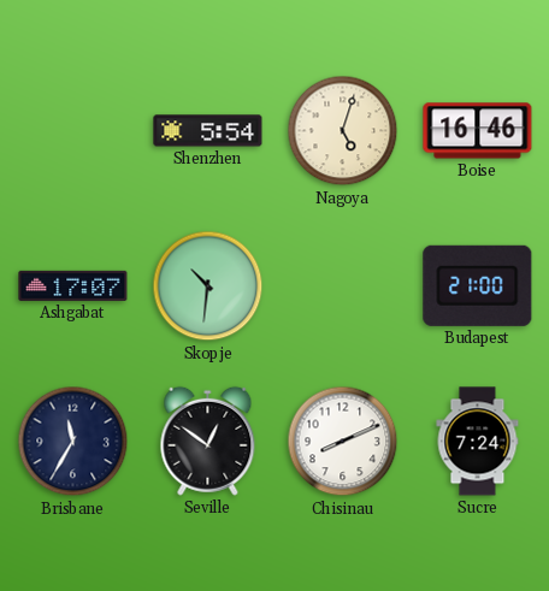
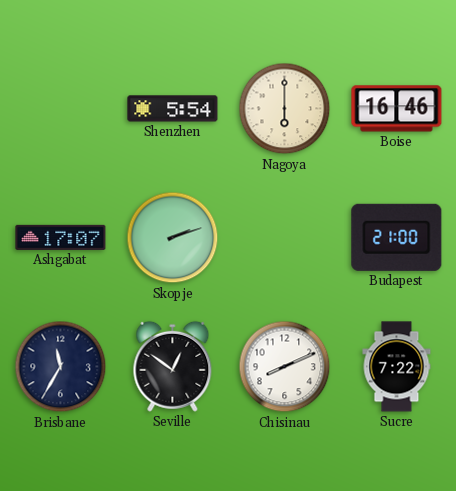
Nagoya: 5:03 -> 6:00
Skopje: 10:31 -> 2:12
Sucre: 7:24 -> 7:22
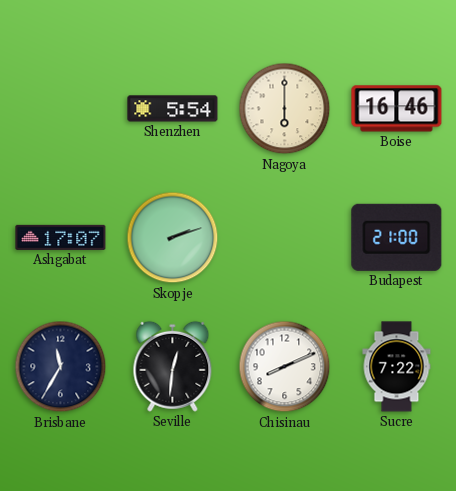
Seville: 12:51 -> 12:31
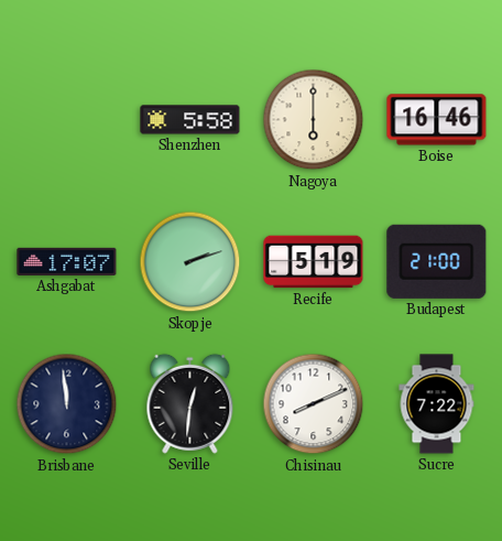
Shenzhen: 5:54 -> 5:58
Recife: none -> 5:19
Brisbane: 11:35 -> 11:59
